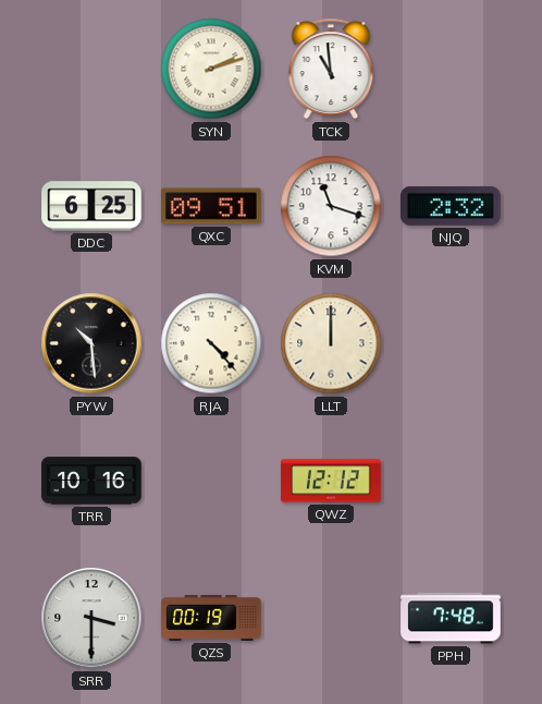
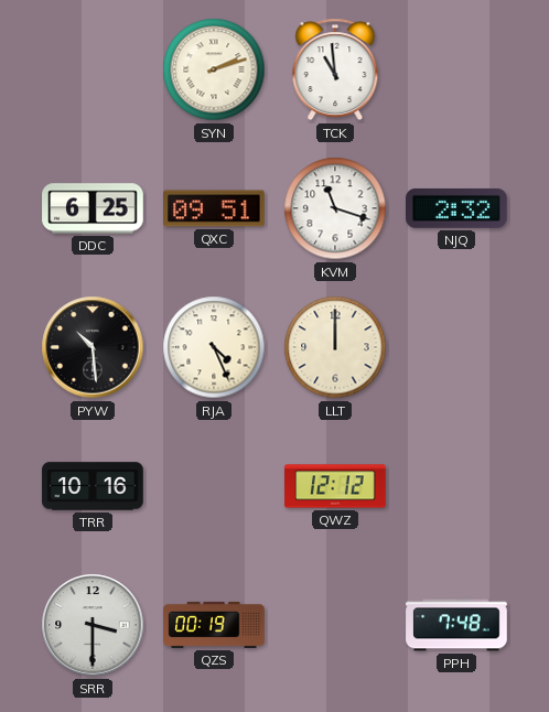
RJA: 4:23 -> 4:26
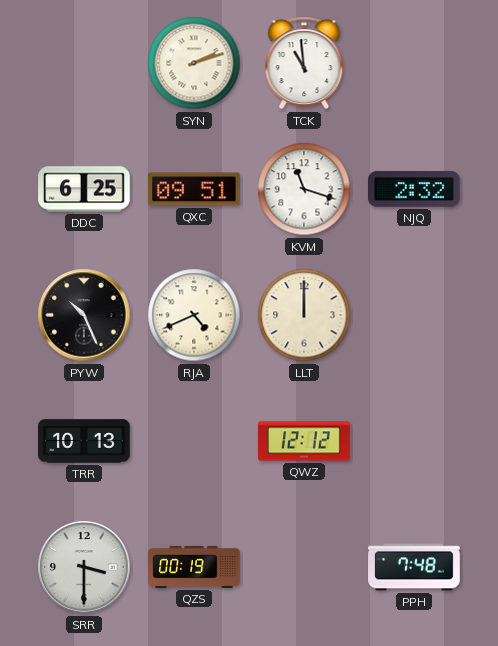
PYW: 10:29 -> 10:26
RJA: 4:26 -> 4:41
TRR: 10:16 -> 10:13
